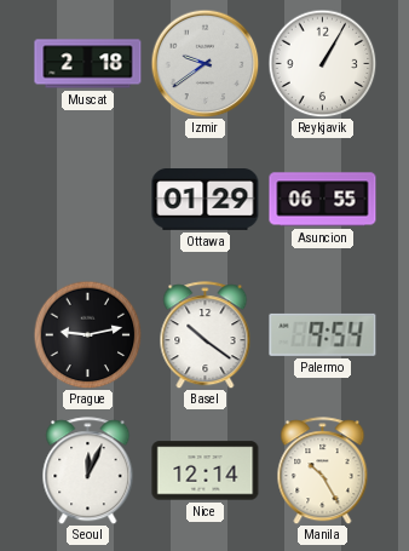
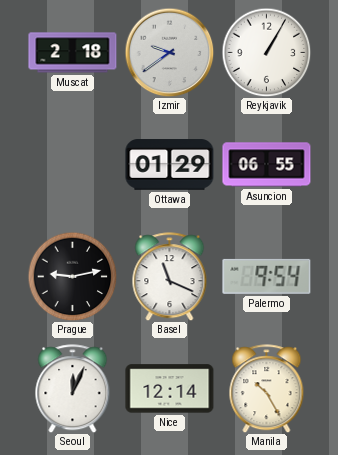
Basel: 10:21 -> 11:19
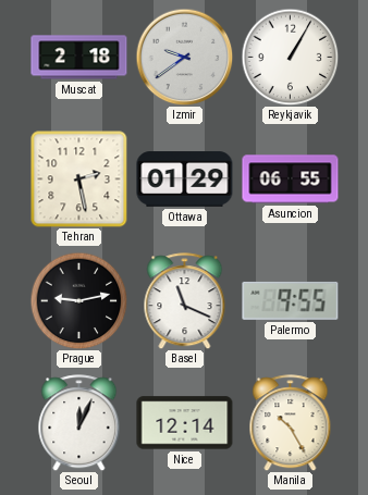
Tehran: none -> 2:28
Palermo: 9:54 -> 9:55
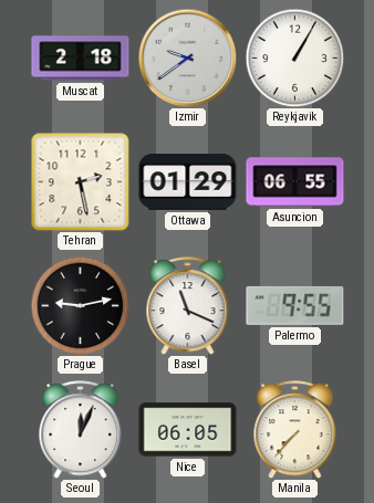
Nice: 12:14 -> 06:05
Manila: 10:25 -> 7:37
